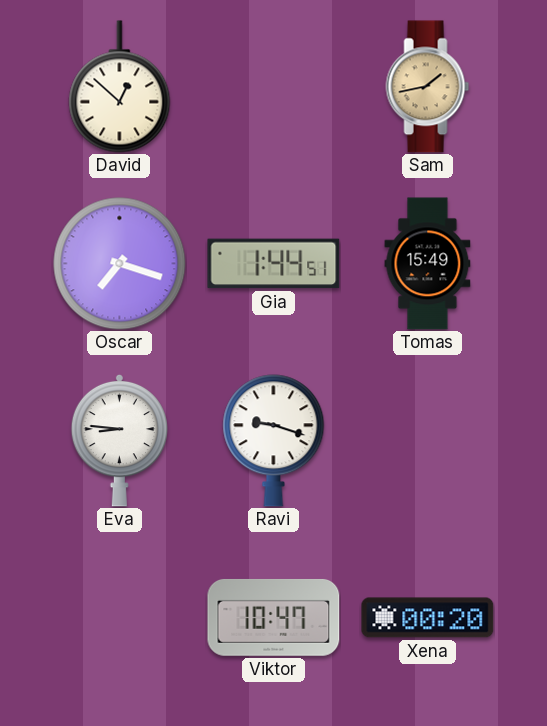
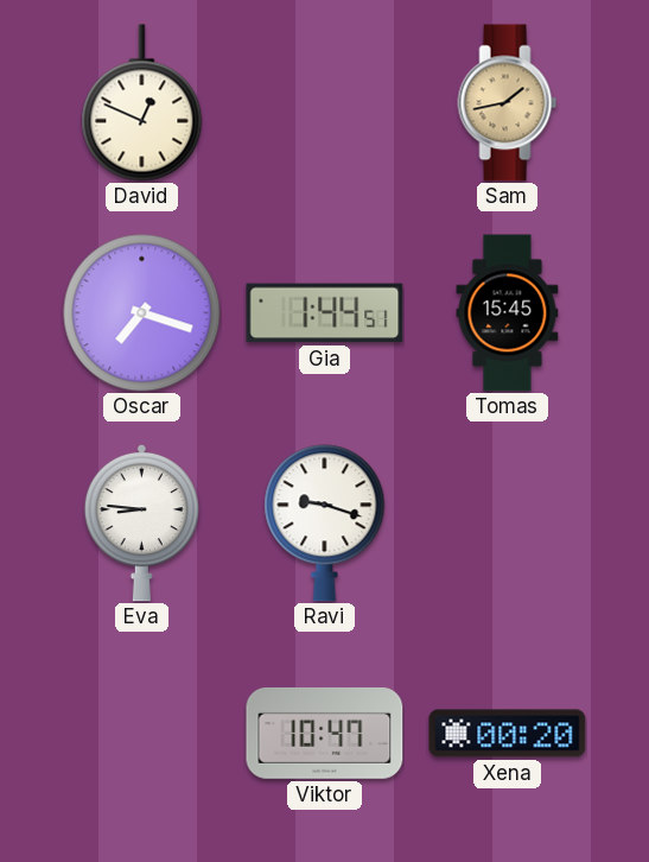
David: 12:52 -> 12:49
Tomas: 15:49 -> 15:45
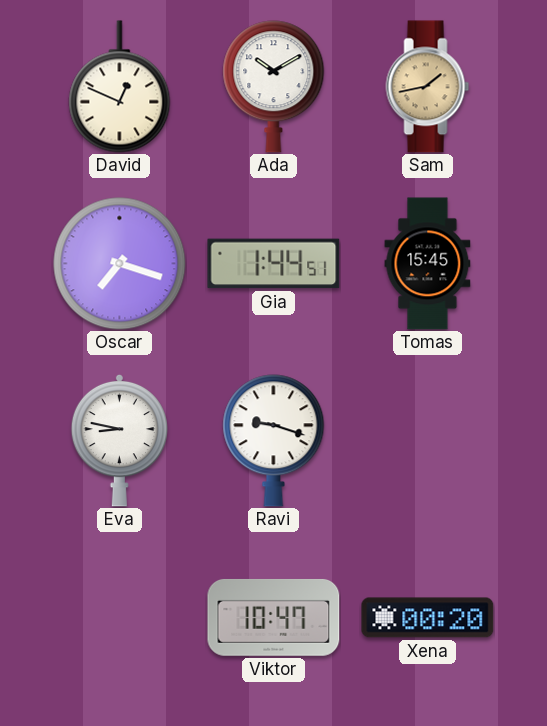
Ada: none -> 10:10
Eva: 8:46 -> 8:47
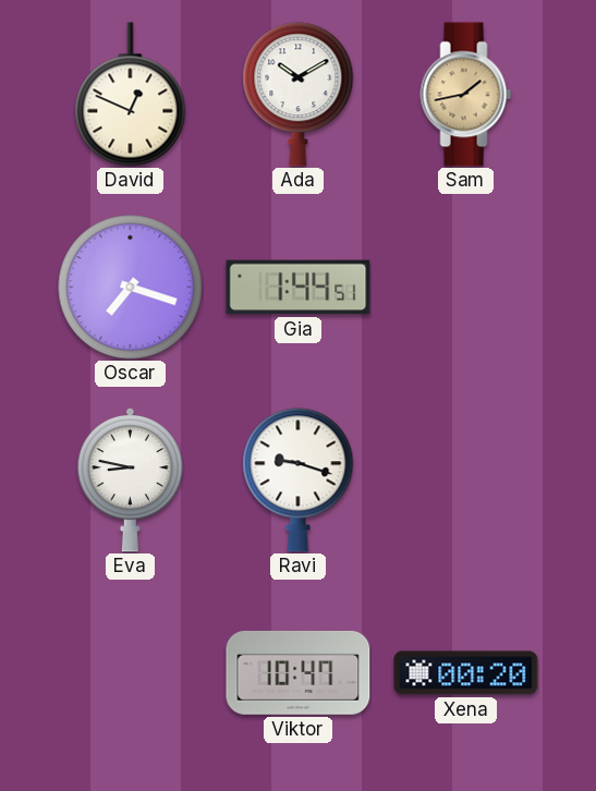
Tomas: 15:45 -> none
